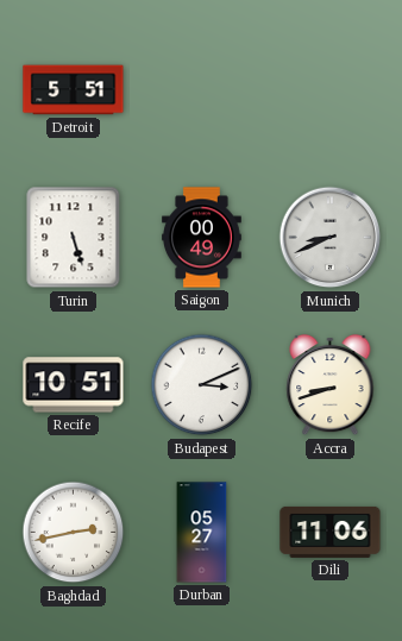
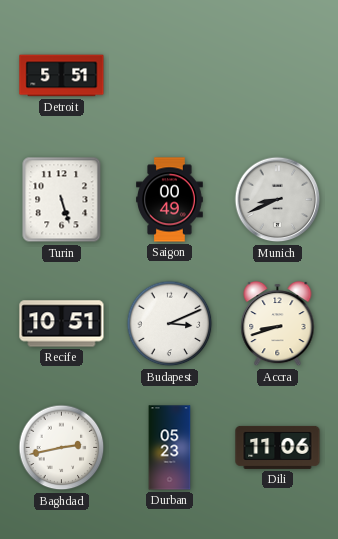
Durban: 05:27 -> 05:23
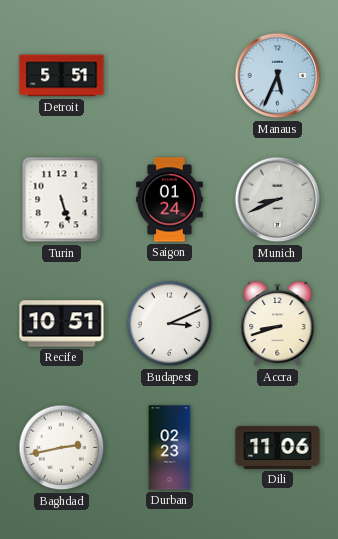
Manaus: none -> 5:34
Saigon: 00:49 -> 01:24
Durban: 05:23 -> 02:23
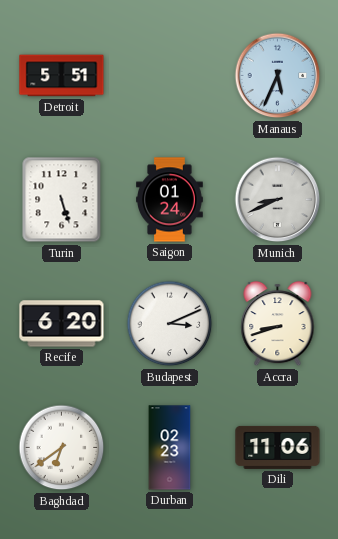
Recife: 10:51 -> 6:20
Baghdad: 2:43 -> 6:39
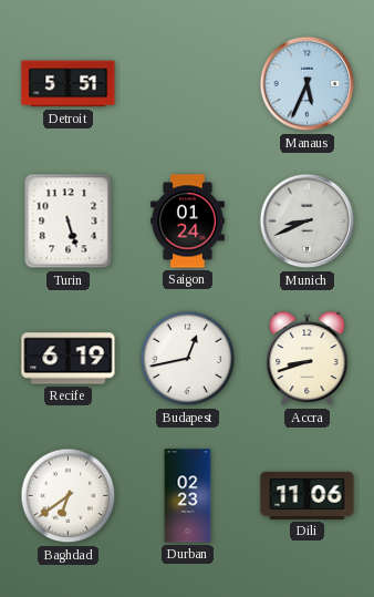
Recife: 6:20 -> 6:19
Budapest: 3:11 -> 12:43
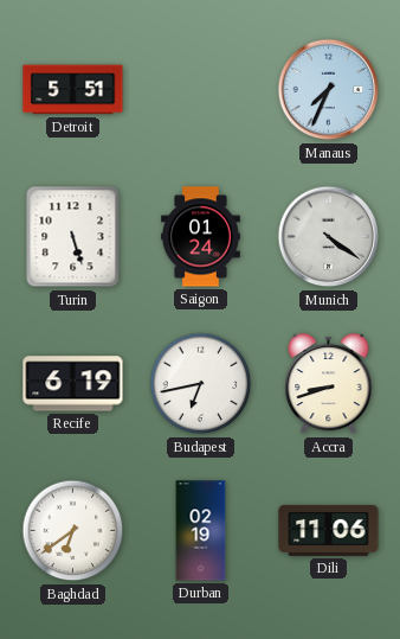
Manaus: 5:34 -> 7:34
Munich: 8:41 -> 4:21
Budapest: 12:43 -> 6:43
Durban: 02:23 -> 02:19
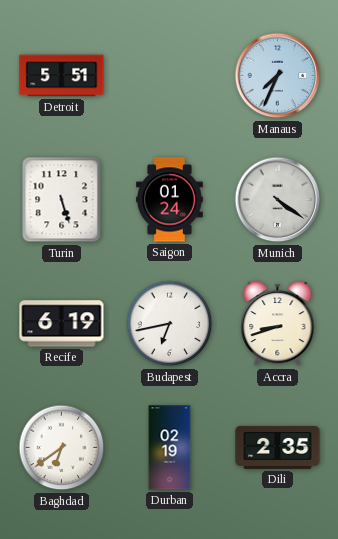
Dili: 11:06 -> 2:35
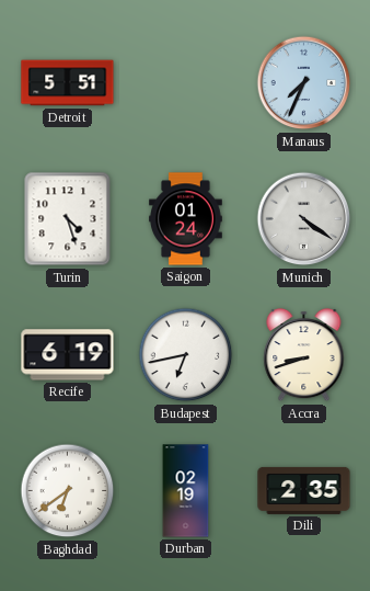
Turin: 5:27 -> 4:27
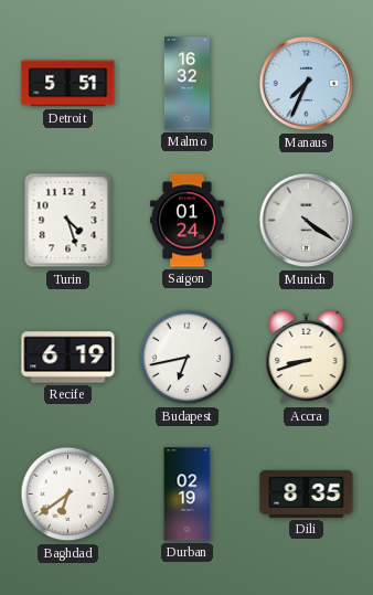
Malmo: none -> 16:32
Dili: 2:35 -> 8:35
